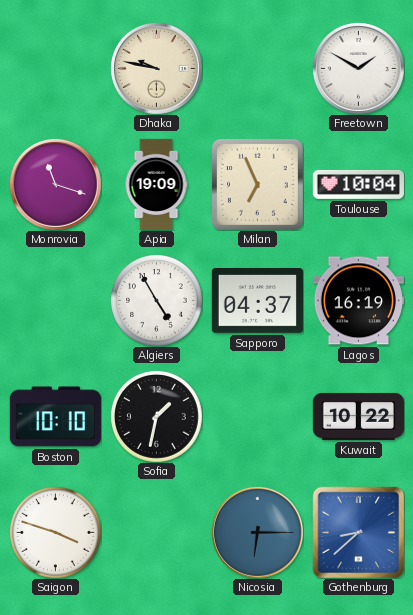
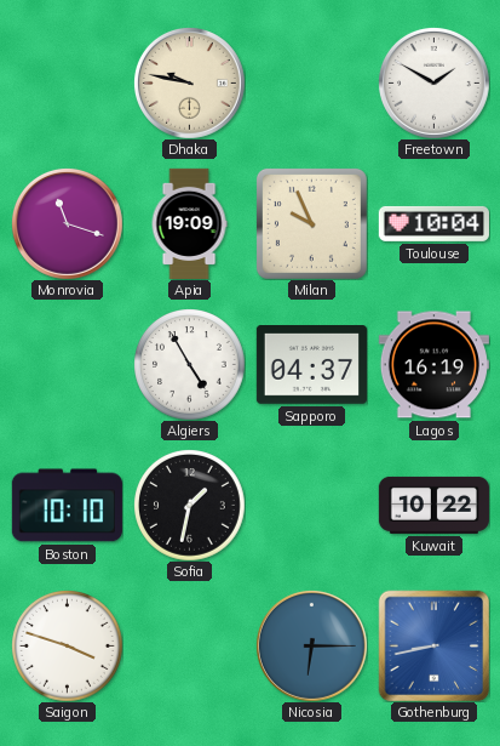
Milan: 6:56 -> 9:56
Gothenburg: 8:38 -> 8:43
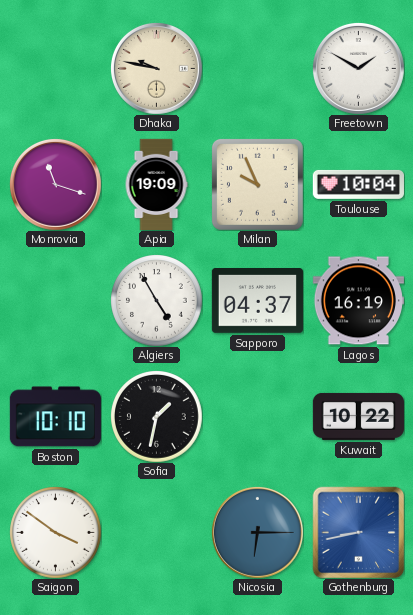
Saigon: 3:48 -> 3:51
